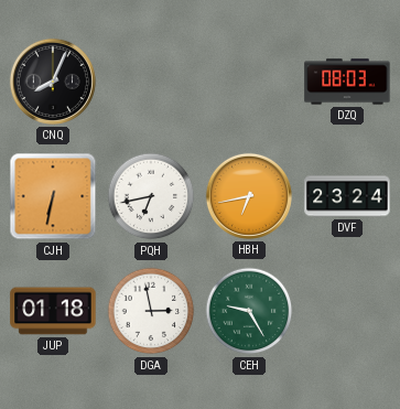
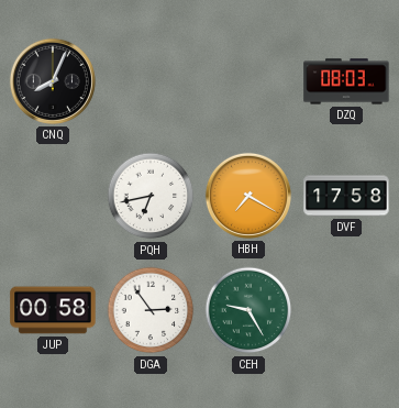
CJH: 6:32 -> none
HBH: 6:43 -> 7:20
DVF: 23:24 -> 17:58
JUP: 01:18 -> 00:58
DGA: 2:58 -> 2:54
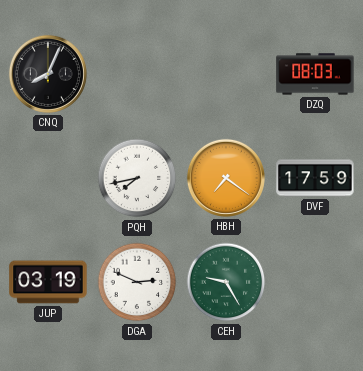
PQH: 6:43 -> 7:43
HBH: 7:20 -> 7:21
DVF: 17:58 -> 17:59
JUP: 00:58 -> 03:19
DGA: 2:54 -> 2:49
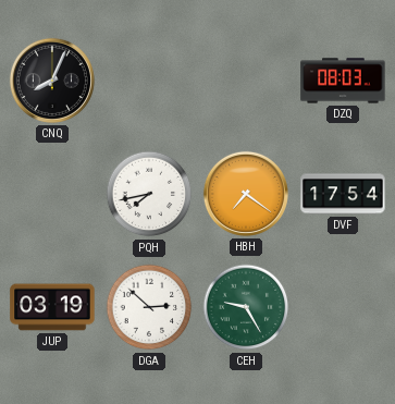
DVF: 17:59 -> 17:54
DGA: 2:49 -> 2:52
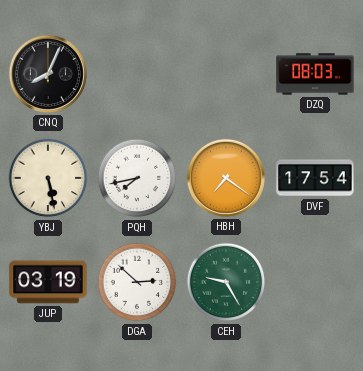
YBJ: none -> 5:28
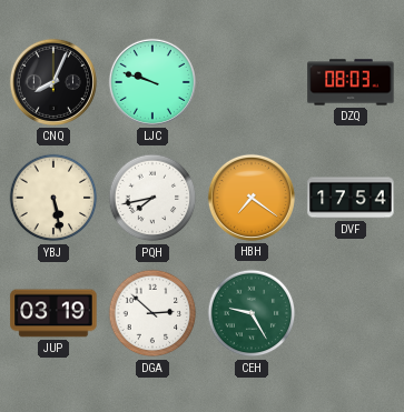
LJC: none -> 9:48
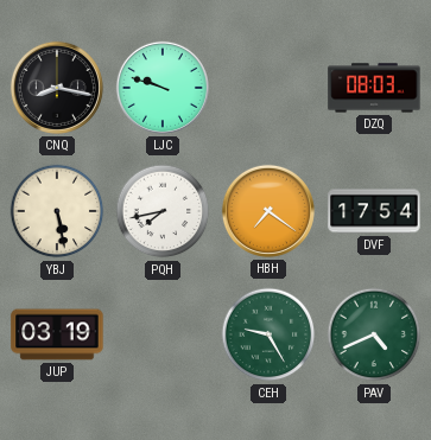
CNQ: 8:04 -> 8:17
DGA: 2:52 -> none
PAV: none -> 4:41
